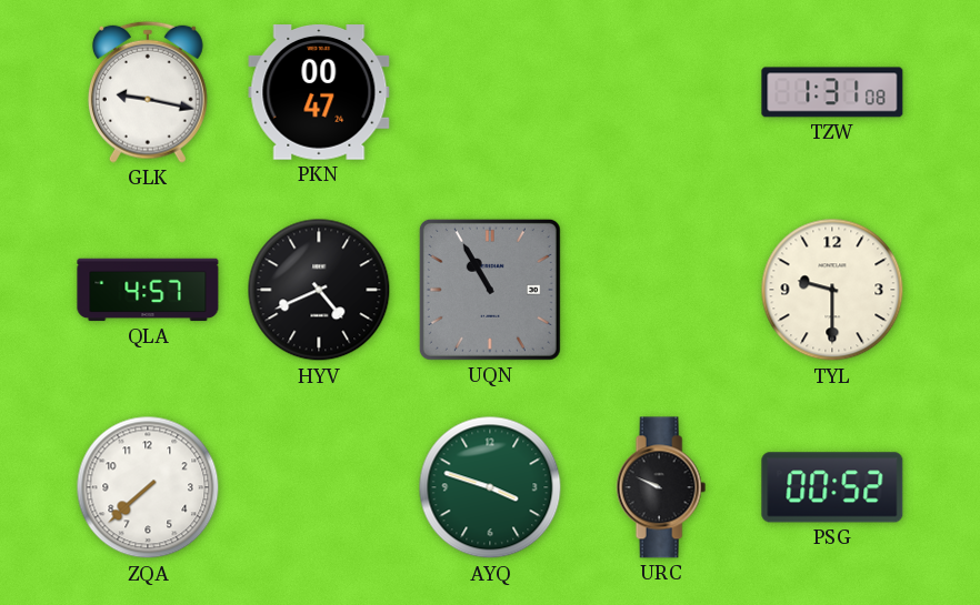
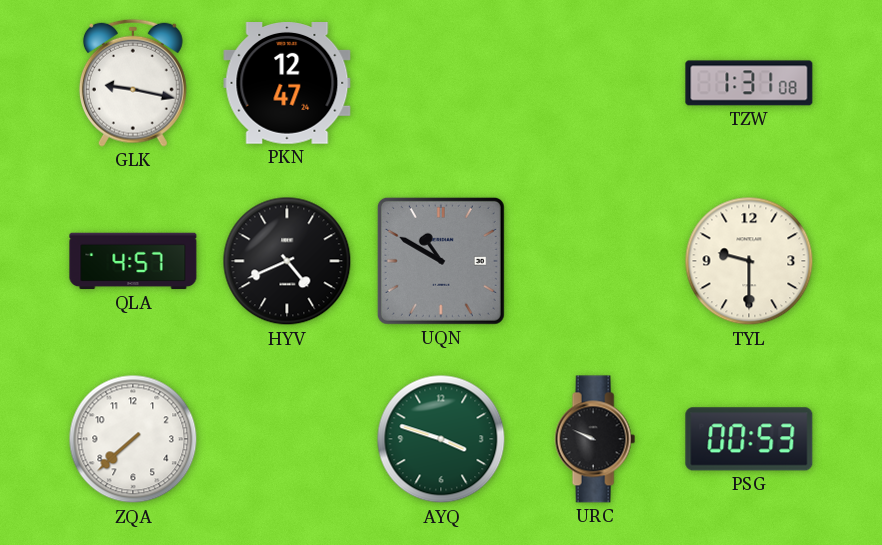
PKN: 00:47 -> 12:47
UQN: 10:55 -> 10:50
PSG: 00:52 -> 00:53
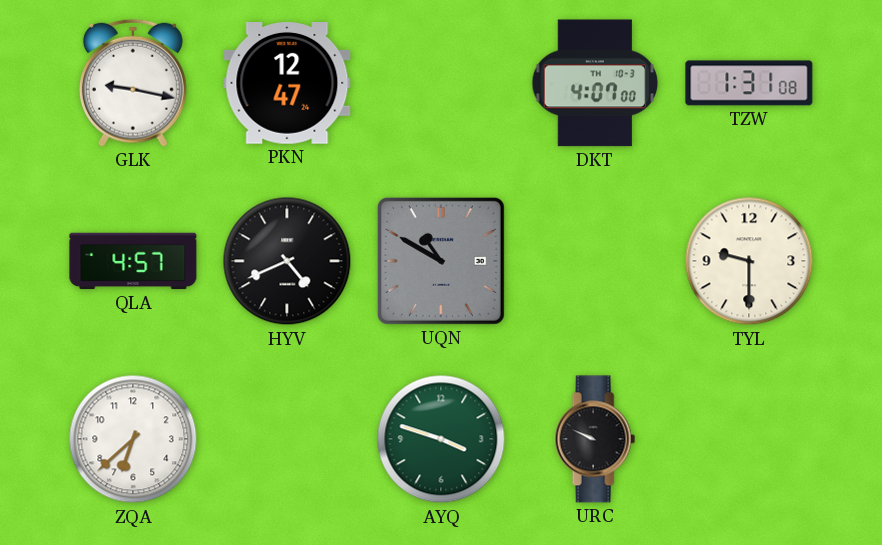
DKT: none -> 4:07
ZQA: 7:38 -> 6:38
PSG: 00:53 -> none
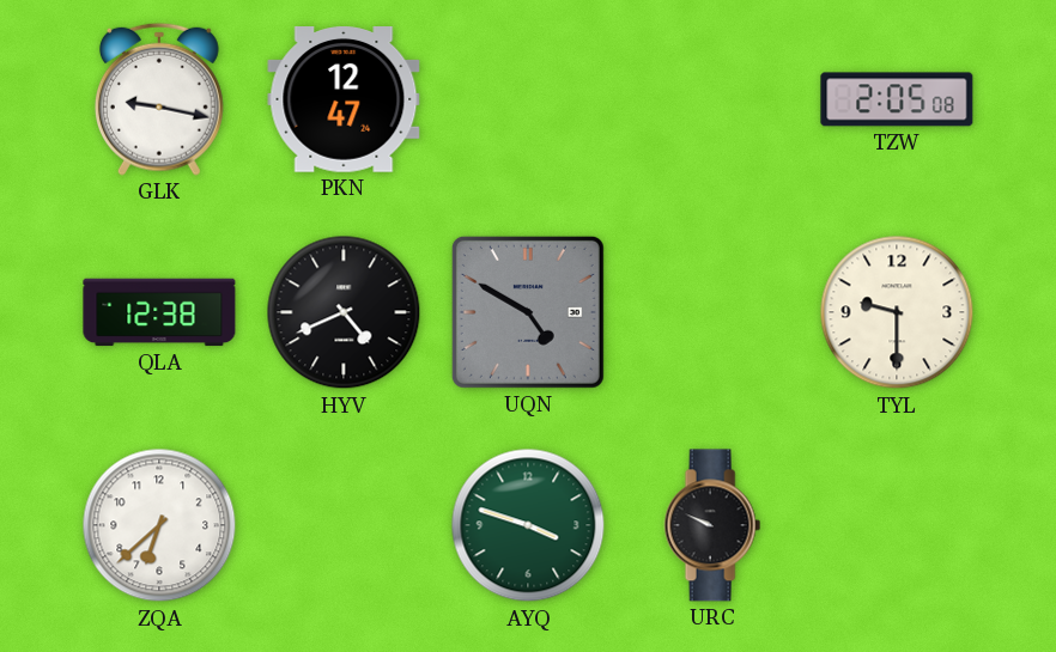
DKT: 4:07 -> none
TZW: 1:31 -> 2:05
QLA: 4:57 -> 12:38
UQN: 10:50 -> 4:50
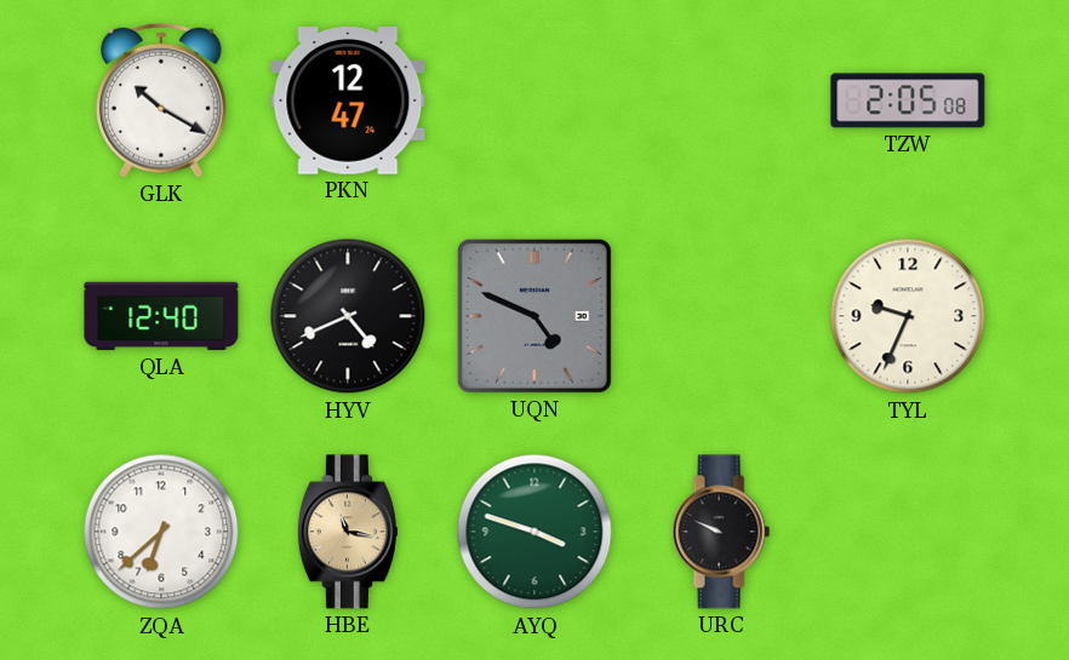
GLK: 9:17 -> 10:20
QLA: 12:38 -> 12:40
UQN: 4:50 -> 4:49
TYL: 9:30 -> 9:34
HBE: none -> 11:17
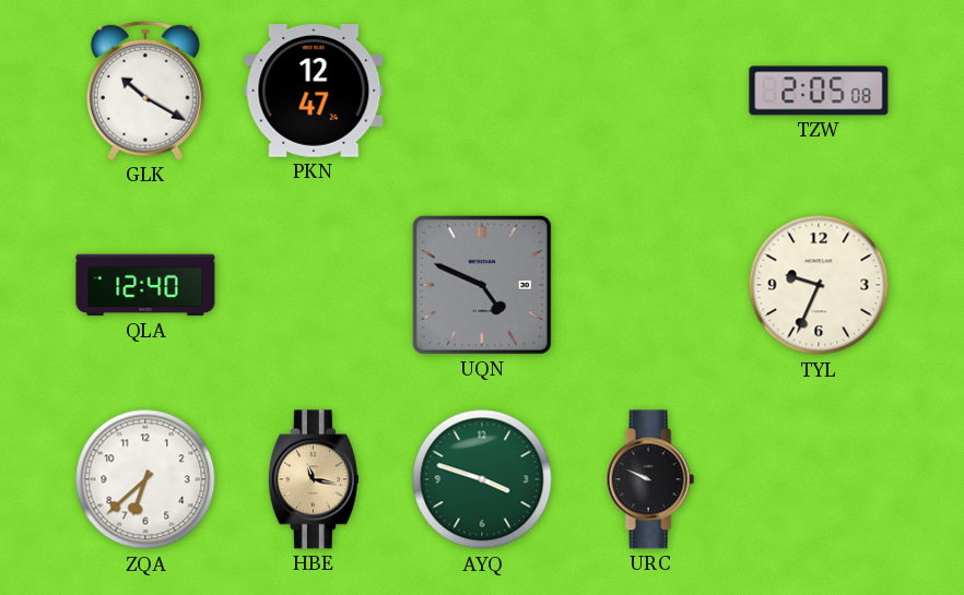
HYV: 4:41 -> none
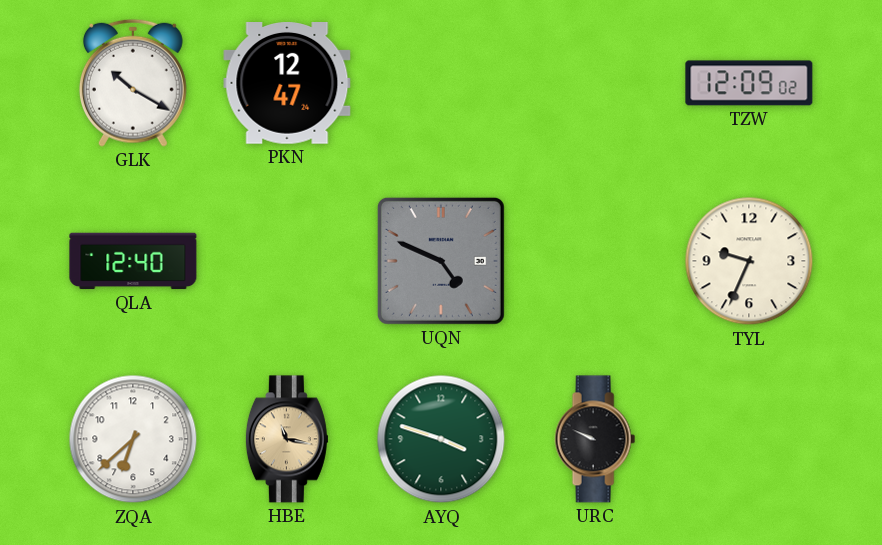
TZW: 2:05 -> 12:09
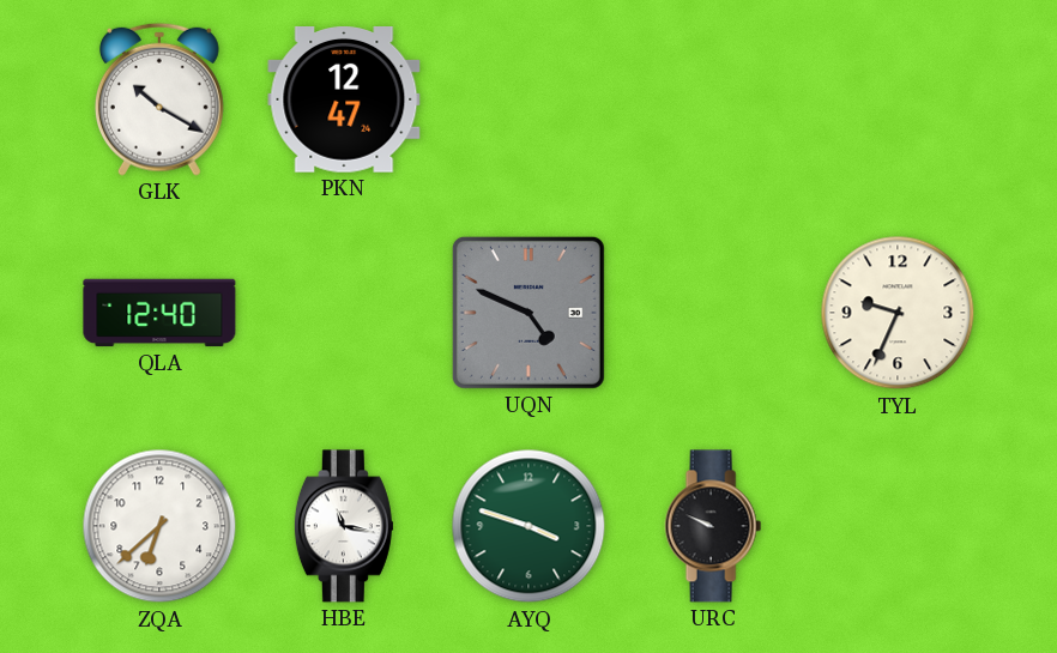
TZW: 12:09 -> none
HBE dial: champagne -> white
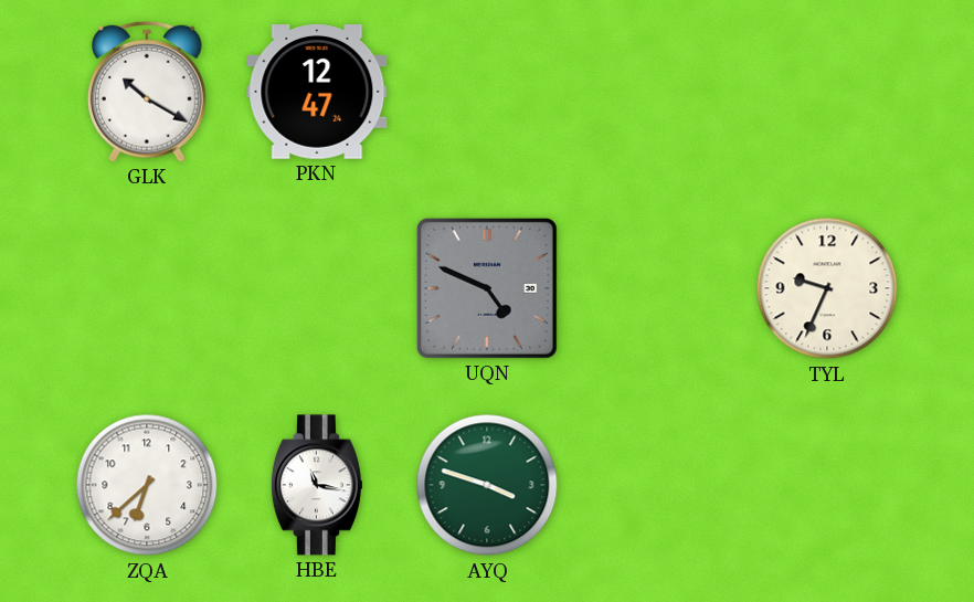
QLA: 12:40 -> none
URC: 9:49 -> none
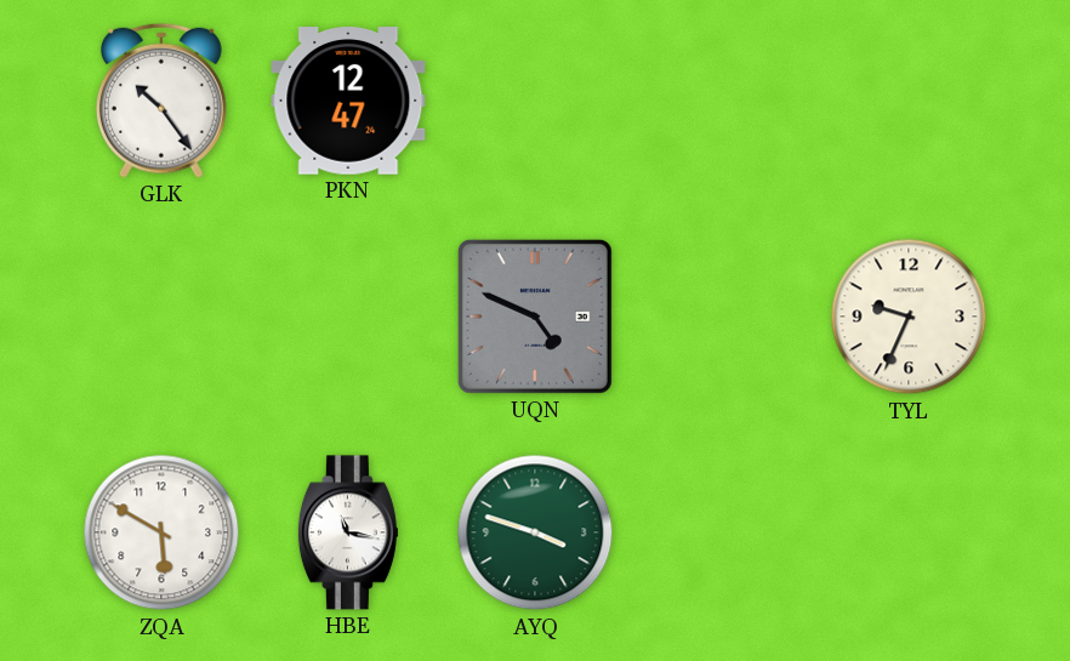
GLK: 10:20 -> 10:24
ZQA: 6:38 -> 5:50
